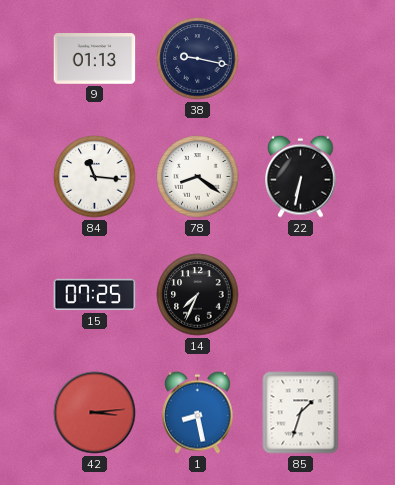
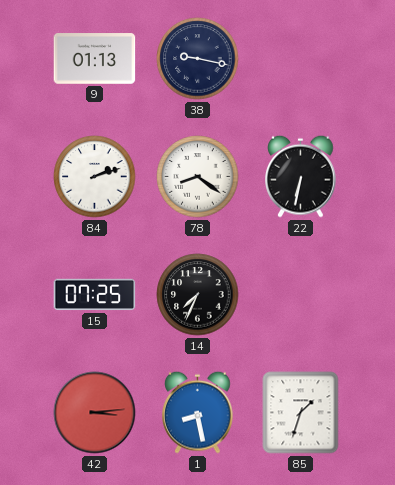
84: 11:16 -> 2:12
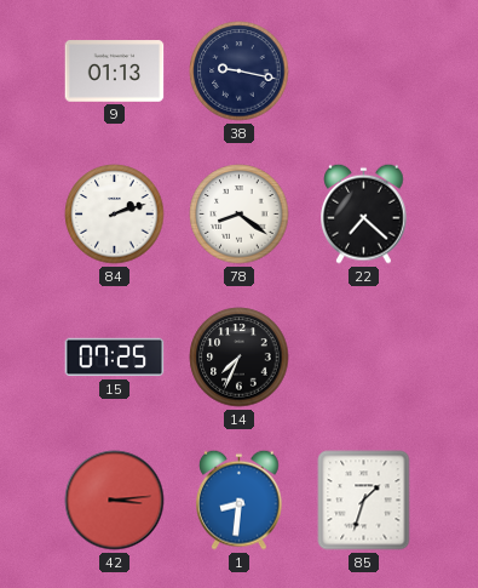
22: 6:32 -> 7:22
1: 8:28 -> 8:31
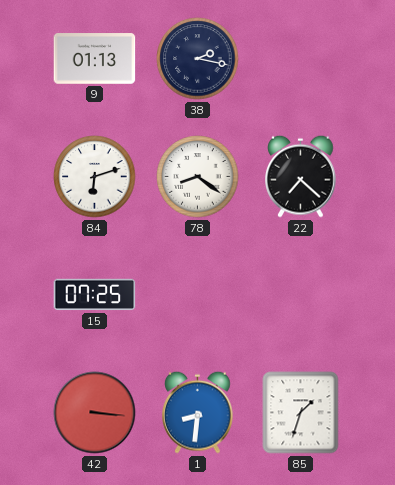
38: 9:17 -> 2:17
84: 2:12 -> 6:12
14: 7:34 -> none
42: 3:14 -> 3:16
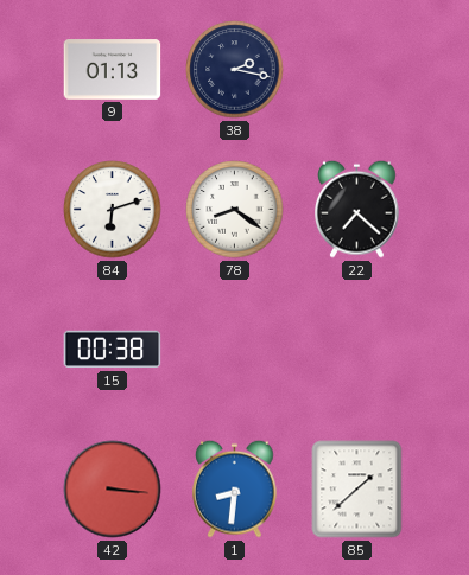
15: 07:25 -> 00:38
85: 1:33 -> 1:38
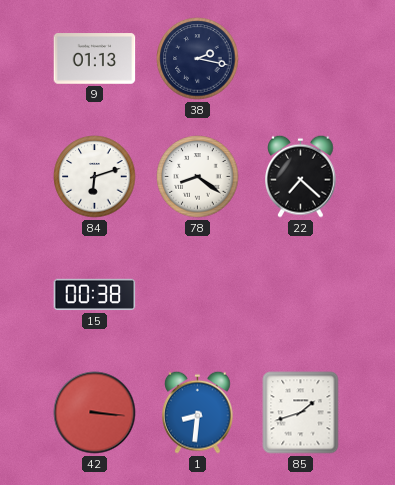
85: 1:38 -> 1:42
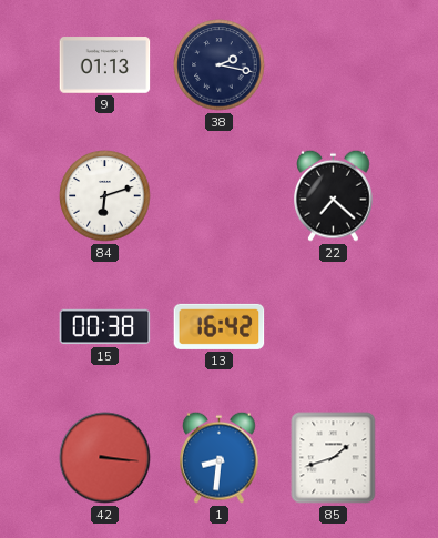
78: 8:21 -> none
13: none -> 16:42
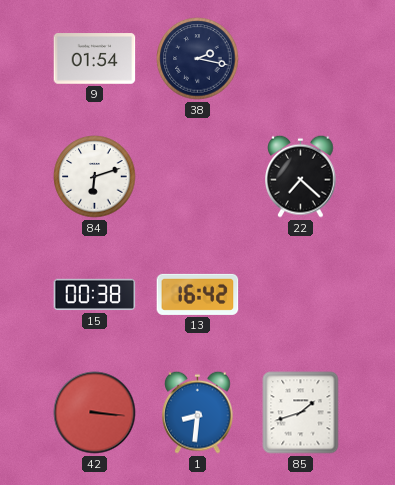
9: 01:13 -> 01:54
